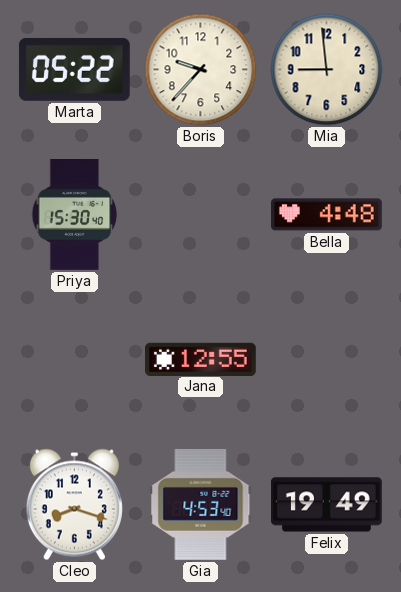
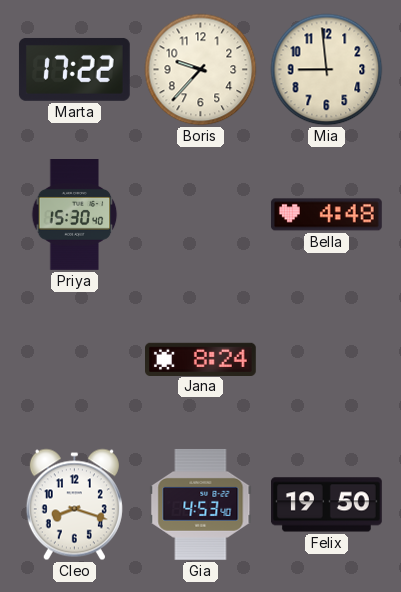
Marta: 05:22 -> 17:22
Jana: 12:55 -> 8:24
Felix: 19:49 -> 19:50
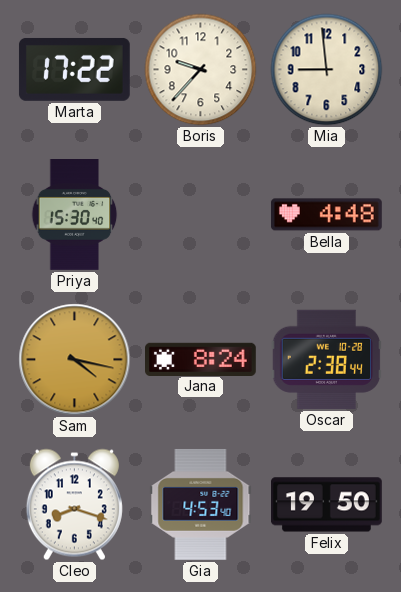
Sam: none -> 4:17
Oscar: none -> 2:38
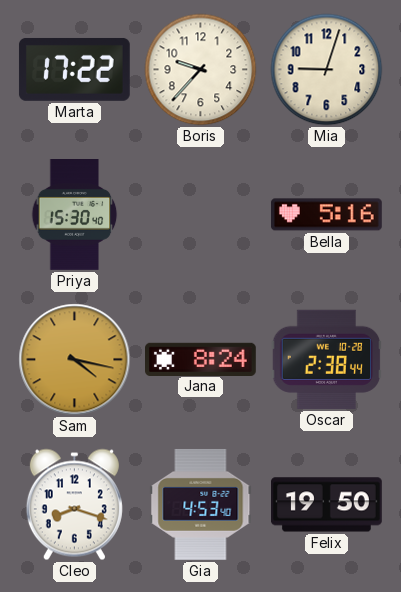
Mia: 8:59 -> 9:03
Bella: 4:48 -> 5:16
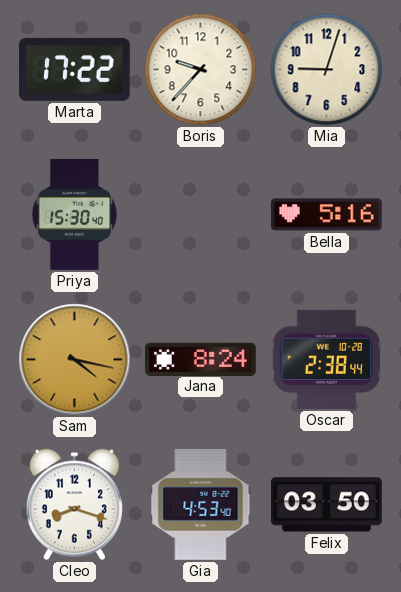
Felix: 19:50 -> 03:50
